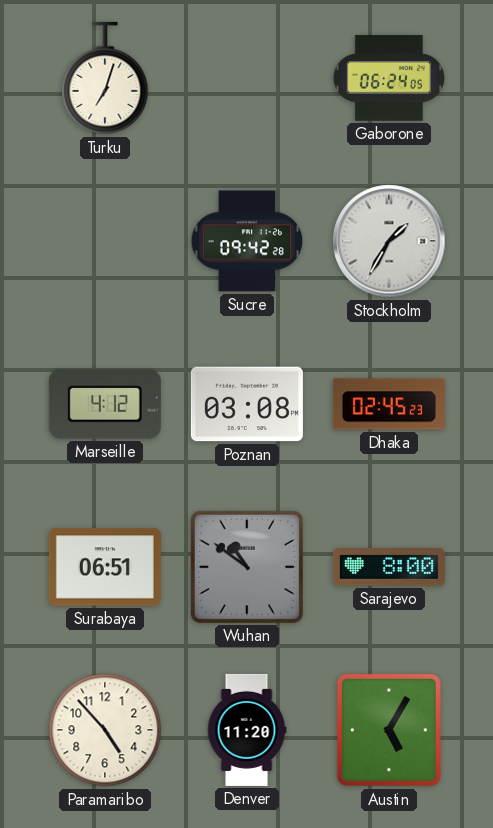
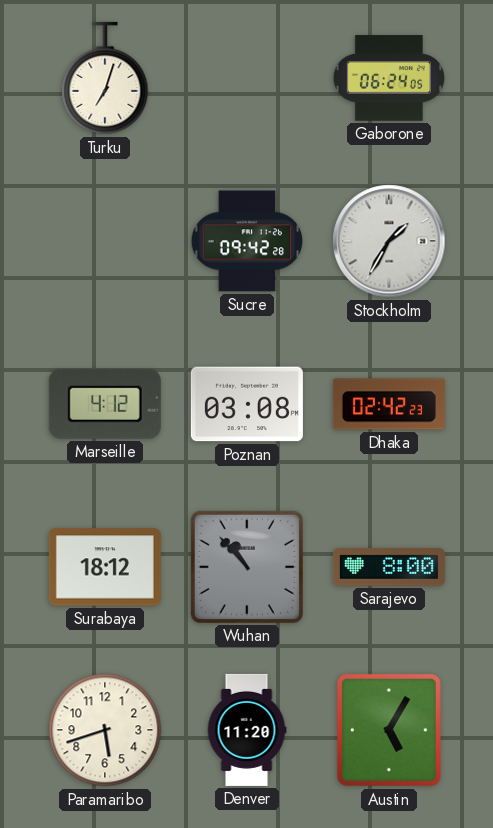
Dhaka: 02:45 -> 02:42
Surabaya: 06:51 -> 18:12
Wuhan: 10:51 -> 10:53
Paramaribo: 4:53 -> 5:42
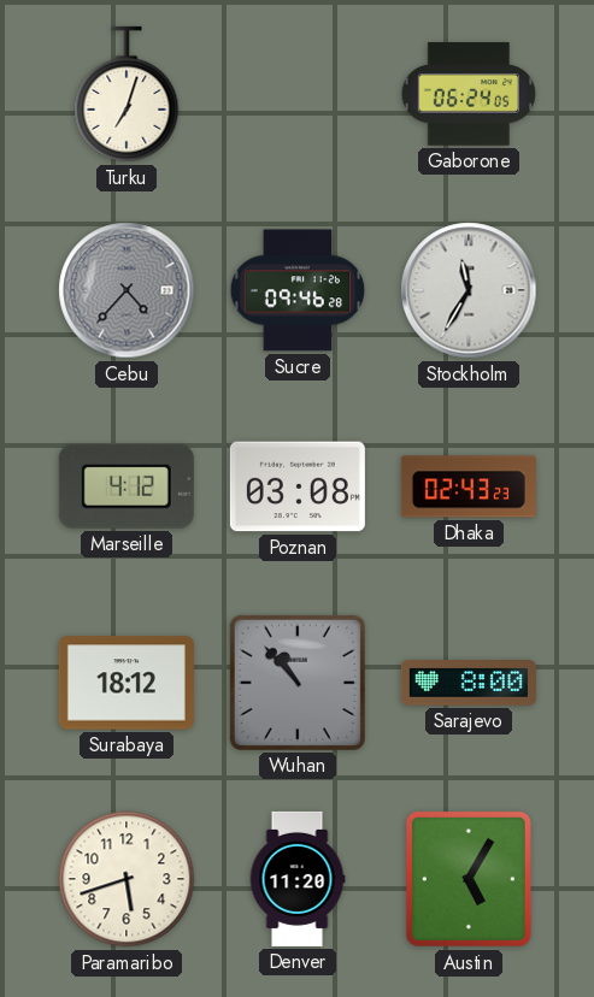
Cebu: none -> 4:37
Sucre: 09:42 -> 09:46
Stockholm: 1:35 -> 11:35
Dhaka: 02:42 -> 02:43
